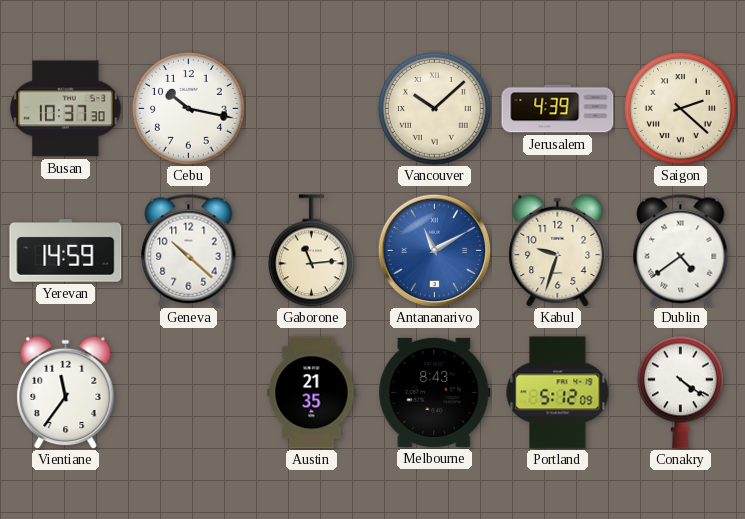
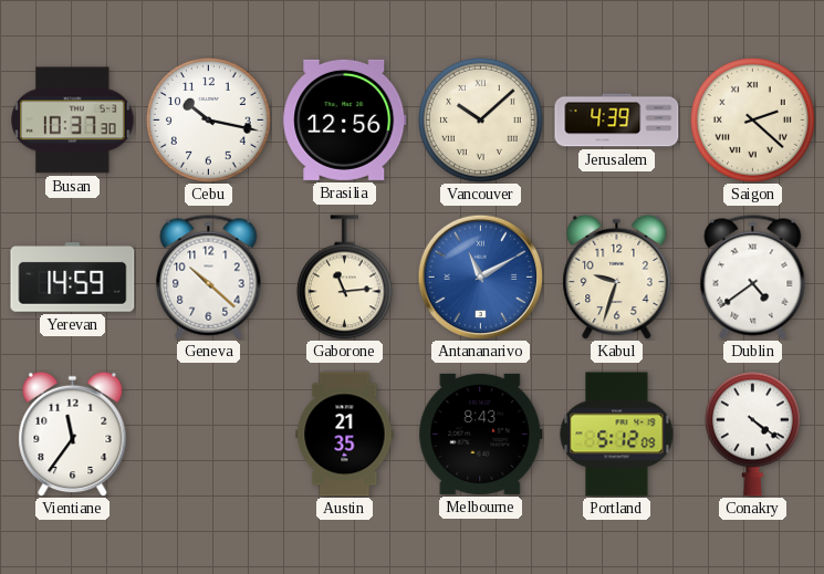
Brasilia: none -> 12:56
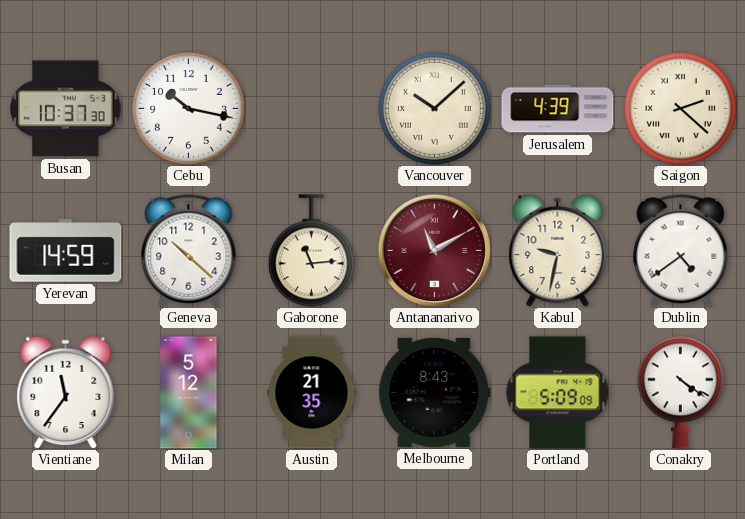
Brasilia: 12:56 -> none
Antananarivo dial: blue -> burgundy
Kabul: 9:33 -> 9:32
Milan: none -> 5:12
Portland: 5:12 -> 5:09
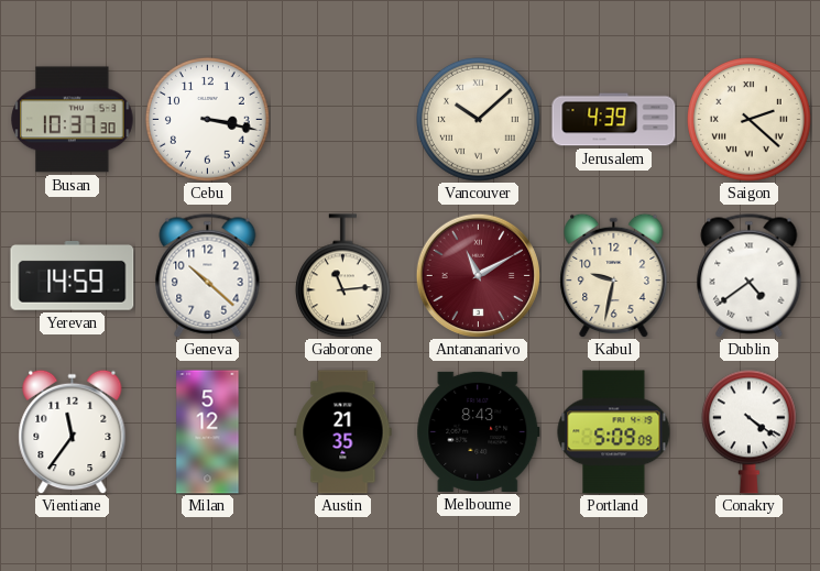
Cebu: 10:17 -> 3:17
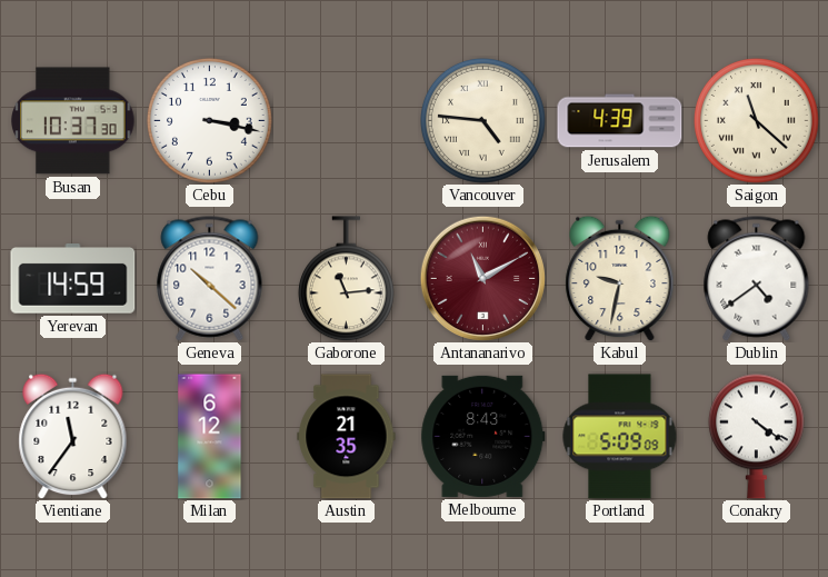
Vancouver: 10:08 -> 4:46
Saigon: 2:22 -> 11:22
Milan: 5:12 -> 6:12
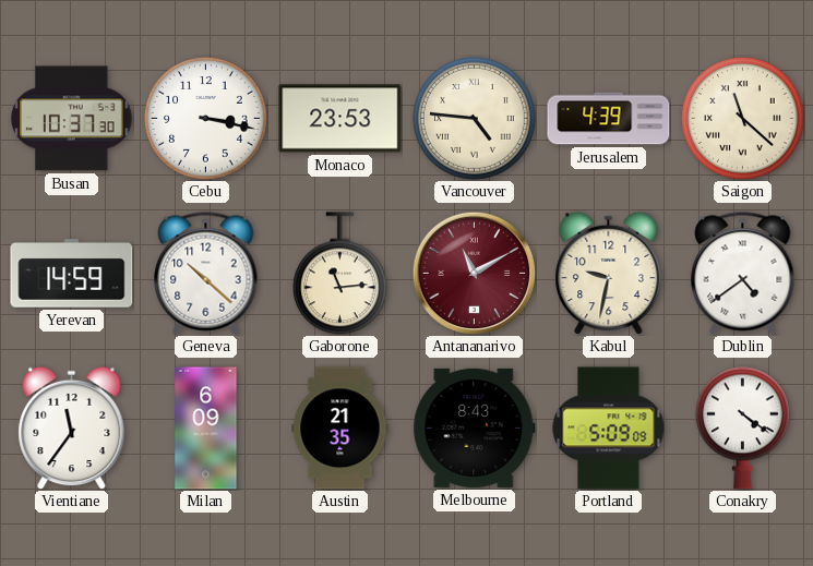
Monaco: none -> 23:53
Milan: 6:12 -> 6:09
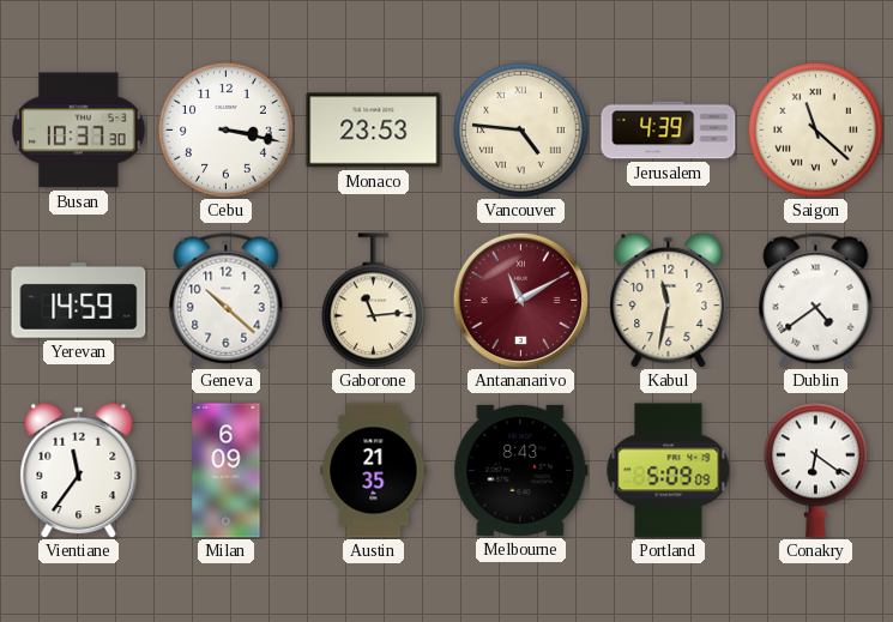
Kabul: 9:32 -> 11:32
Conakry: 4:21 -> 6:21
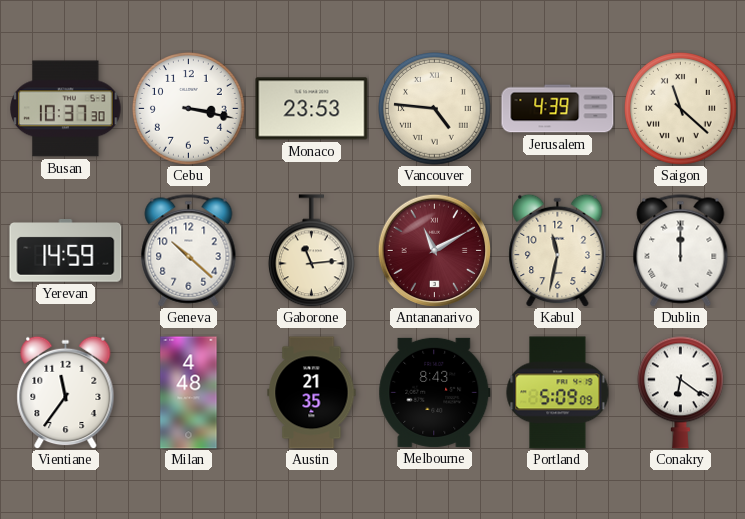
Dublin: 4:39 -> 12:00
Milan: 6:09 -> 4:48
